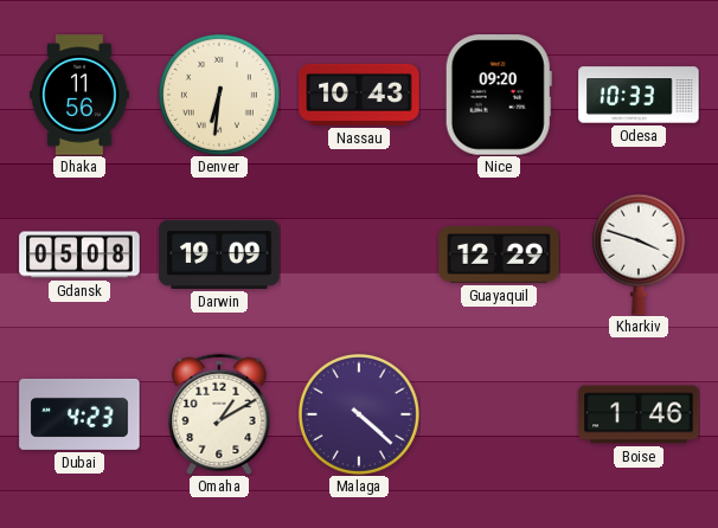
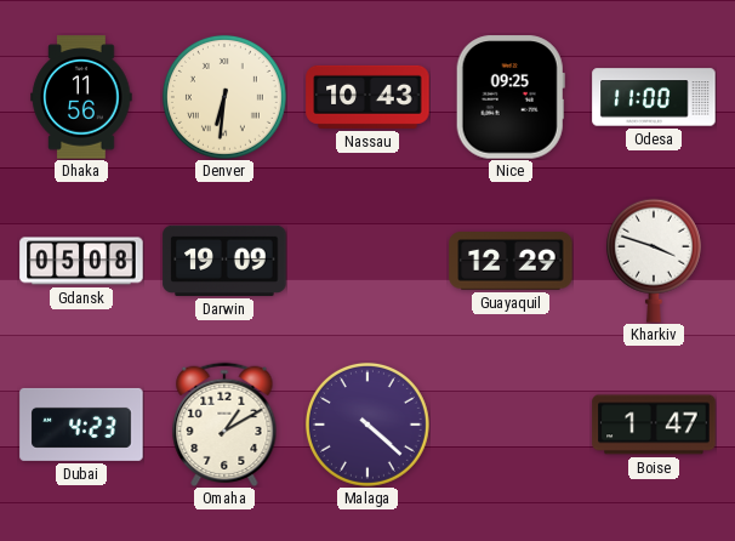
Nice: 09:20 -> 09:25
Odesa: 10:33 -> 11:00
Boise: 1:46 -> 1:47
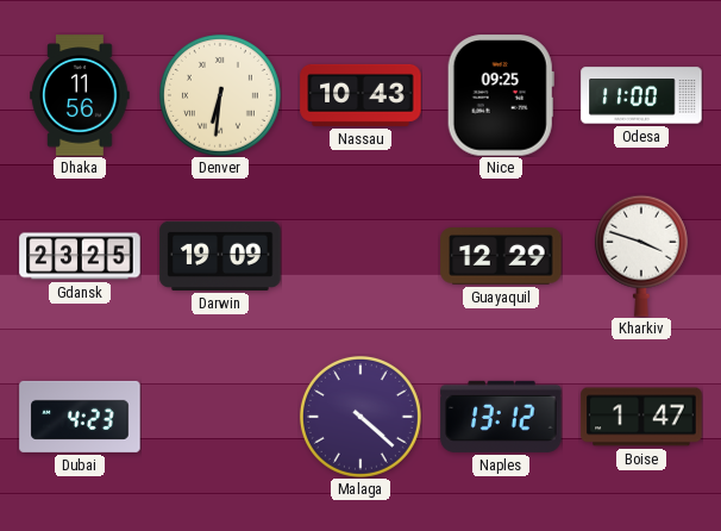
Gdansk: 05:08 -> 23:25
Omaha: 1:10 -> none
Naples: none -> 13:12
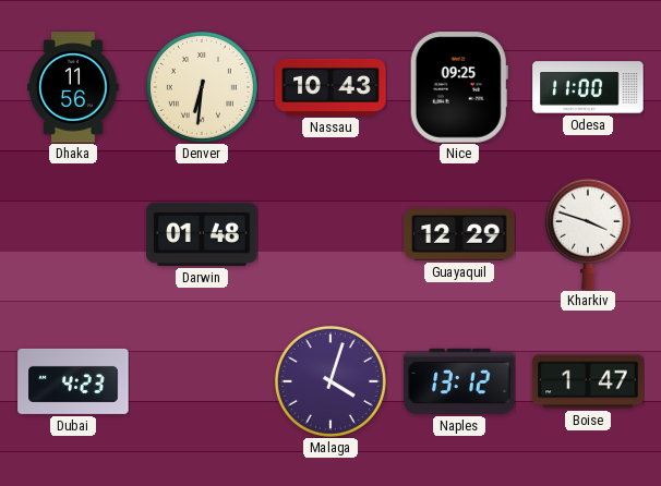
Gdansk: 23:25 -> none
Darwin: 19:09 -> 01:48
Malaga: 4:22 -> 4:03
